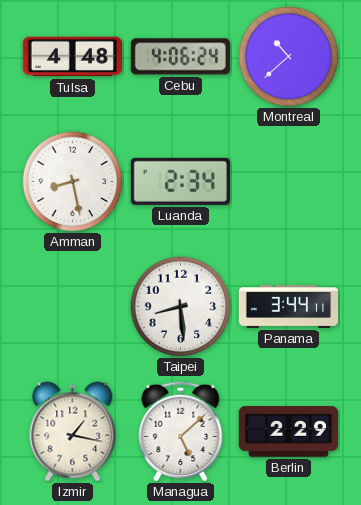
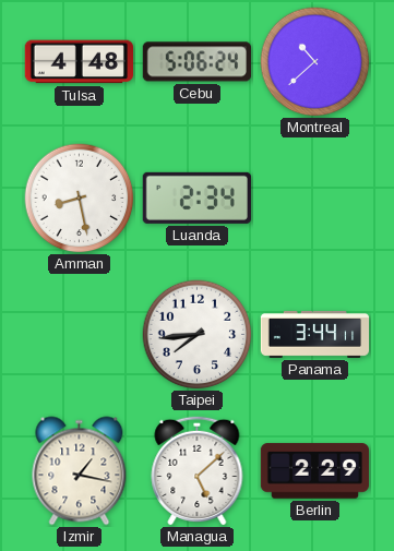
Cebu: 4:06 -> 5:06
Taipei: 8:29 -> 7:44
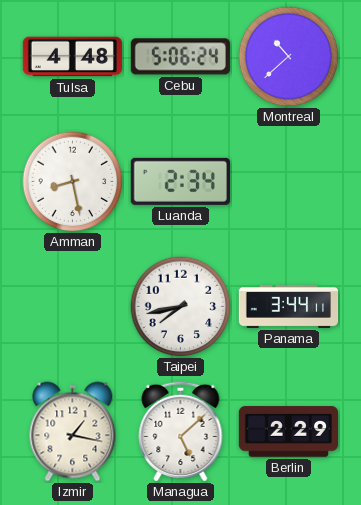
Taipei: 7:44 -> 7:43
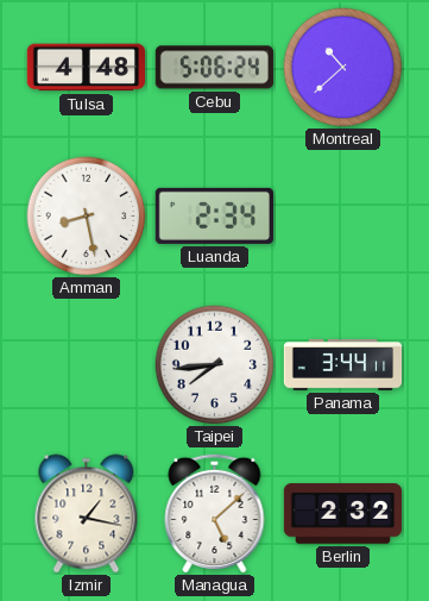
Taipei: 7:43 -> 7:44
Berlin: 2:29 -> 2:32
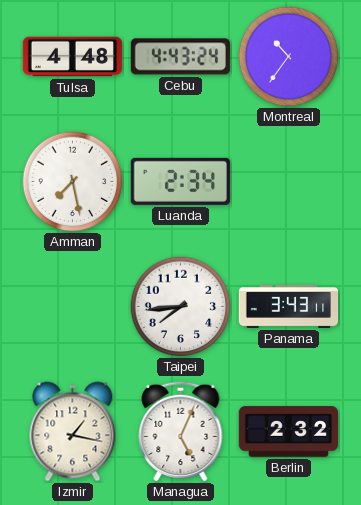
Cebu: 5:06 -> 4:43
Montreal: 10:38 -> 10:36
Amman: 8:28 -> 7:28
Panama: 3:44 -> 3:43
Managua: 5:08 -> 5:04
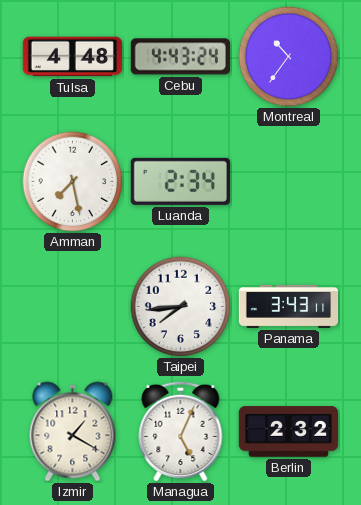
Izmir: 1:17 -> 1:20
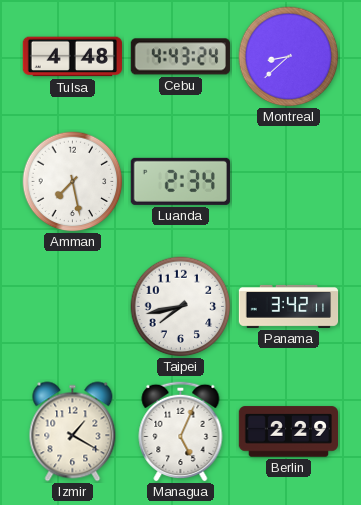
Montreal: 10:36 -> 8:38
Taipei: 7:44 -> 7:43
Panama: 3:43 -> 3:42
Berlin: 2:32 -> 2:29
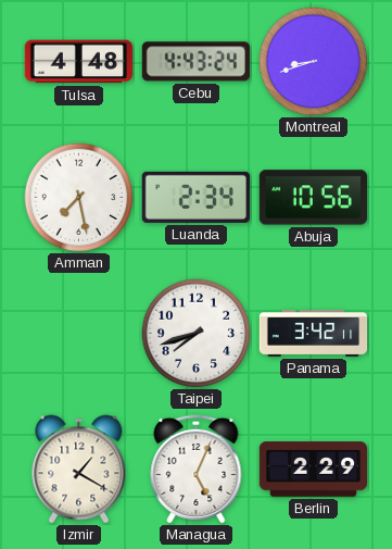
Montreal: 8:38 -> 8:42
Abuja: none -> 10:56
Taipei: 7:43 -> 7:42
